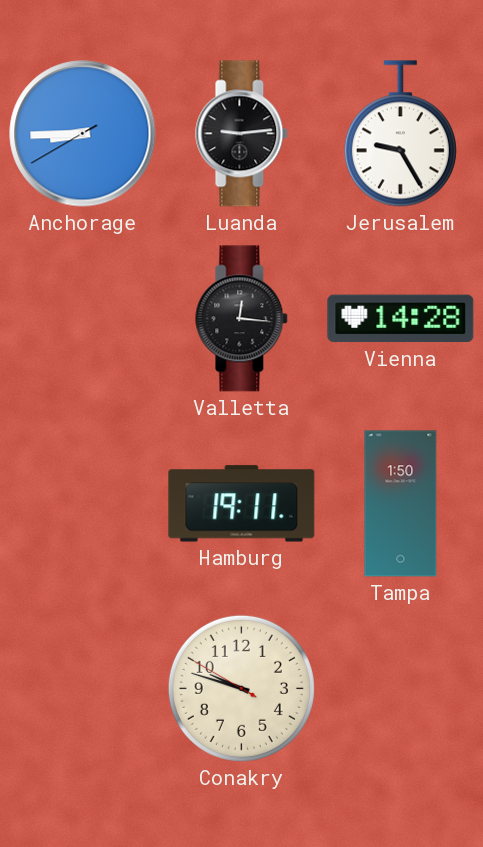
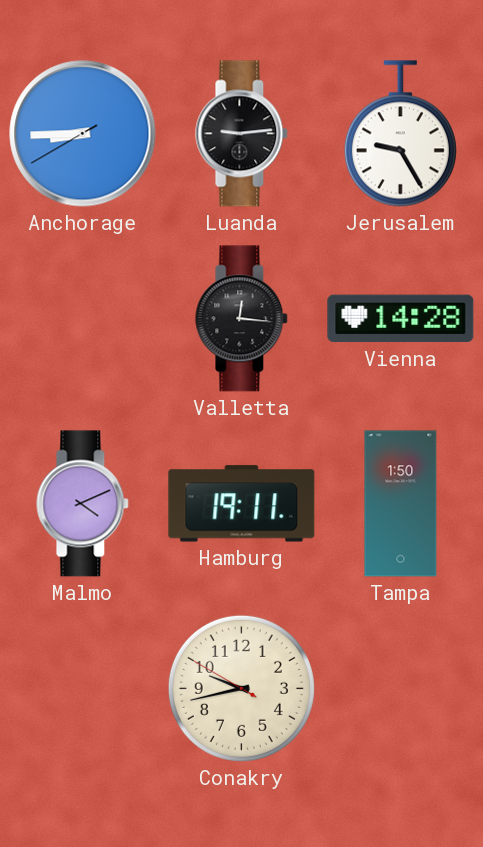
Malmo: none -> 4:11
Conakry: 9:47 -> 9:42
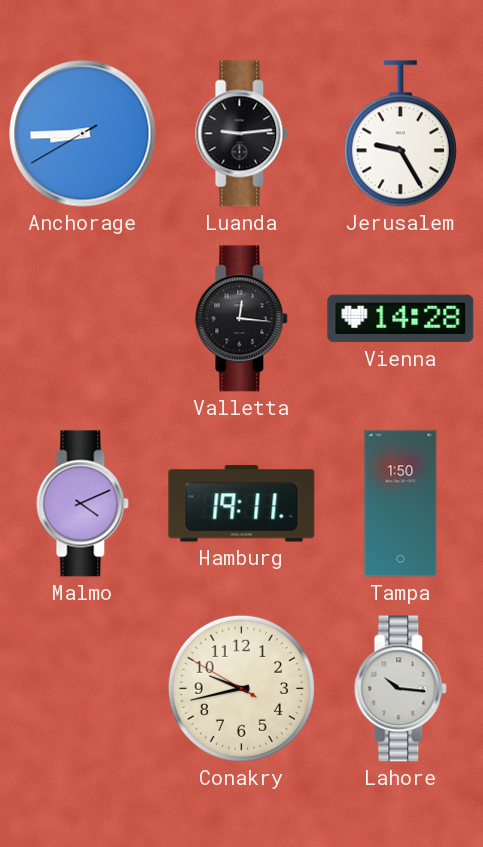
Lahore: none -> 10:16
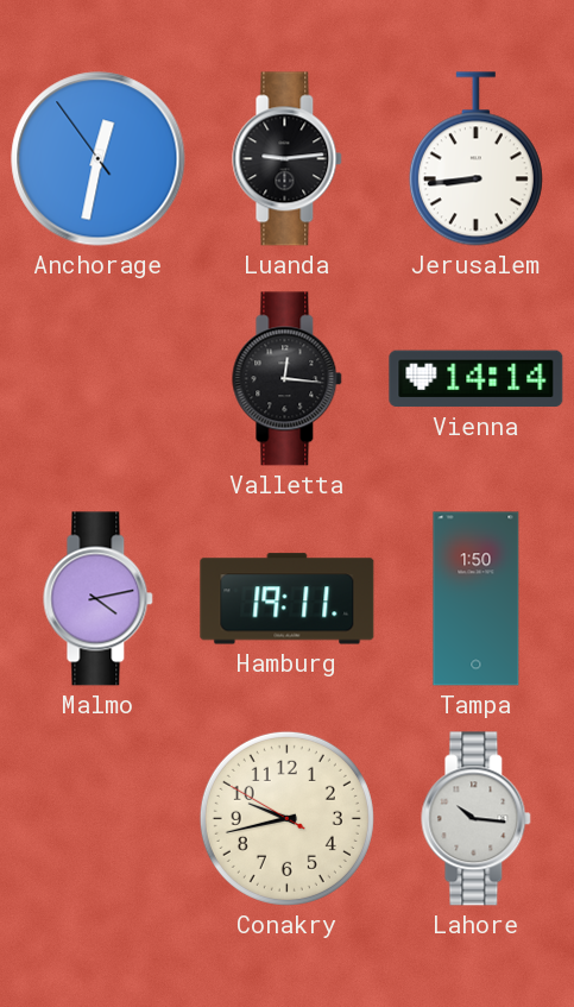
Anchorage: 8:44 -> 12:31
Jerusalem: 9:25 -> 8:44
Vienna: 14:28 -> 14:14
Malmo: 4:11 -> 4:13
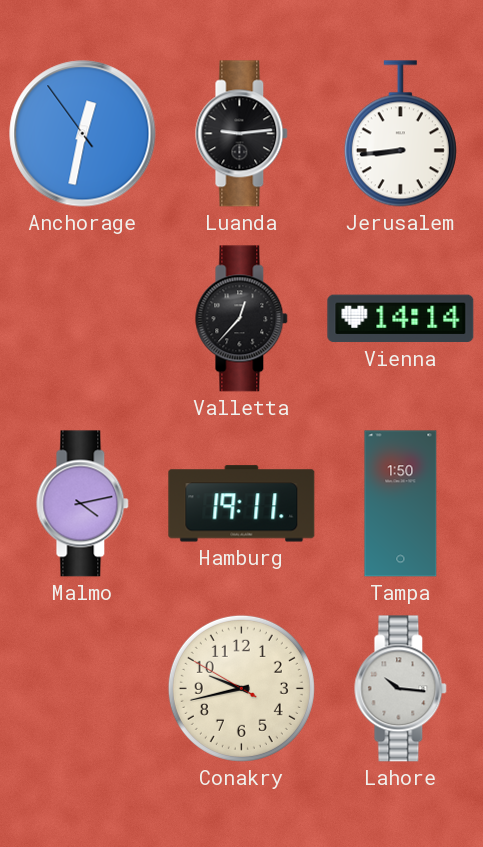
Valletta: 12:16 -> 12:37
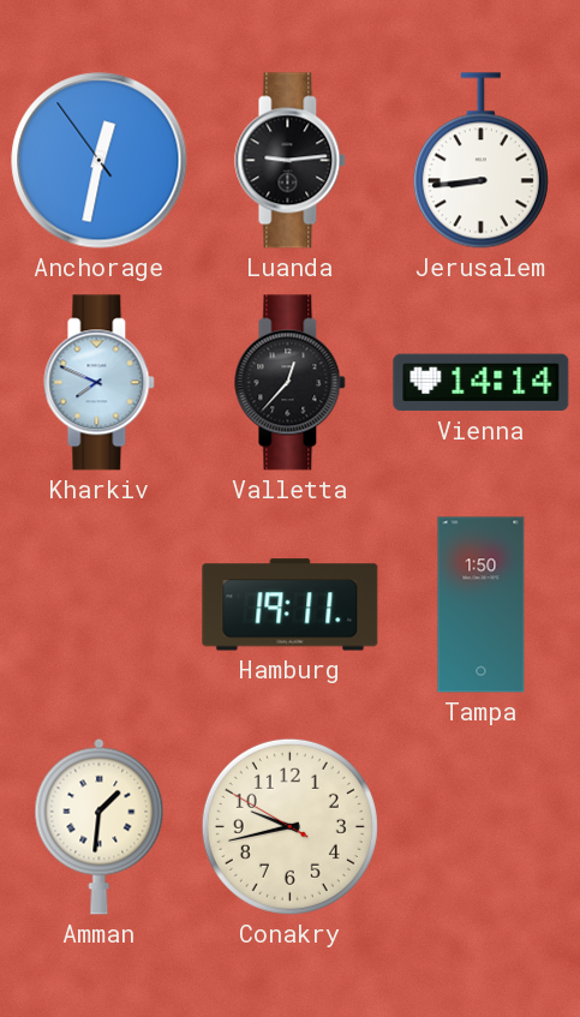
Kharkiv: none -> 7:49
Malmo: 4:13 -> none
Amman: none -> 1:31
Lahore: 10:16 -> none
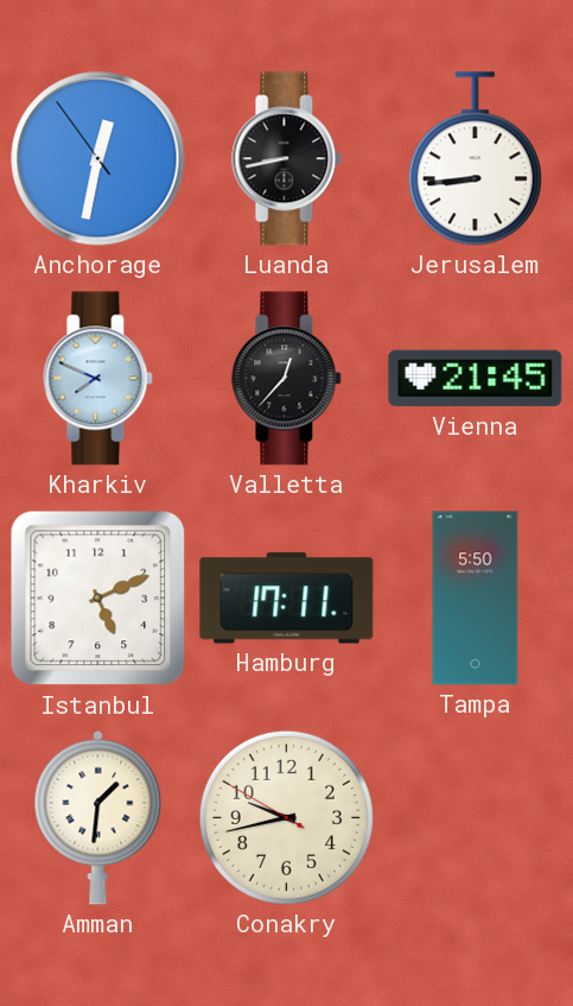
Luanda: 9:14 -> 8:43
Vienna: 14:14 -> 21:45
Istanbul: none -> 5:11
Hamburg: 19:11 -> 17:11
Tampa: 1:50 -> 5:50
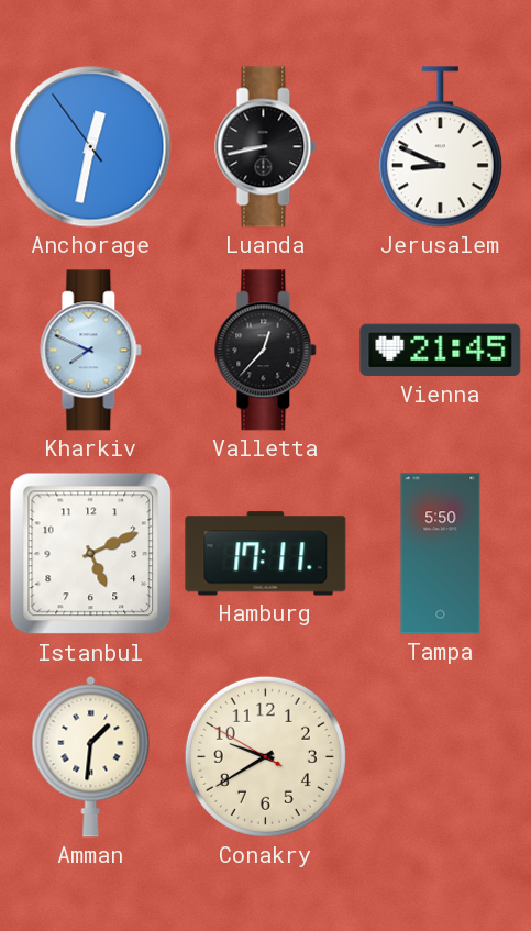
Jerusalem: 8:44 -> 8:49
Conakry: 9:42 -> 9:39
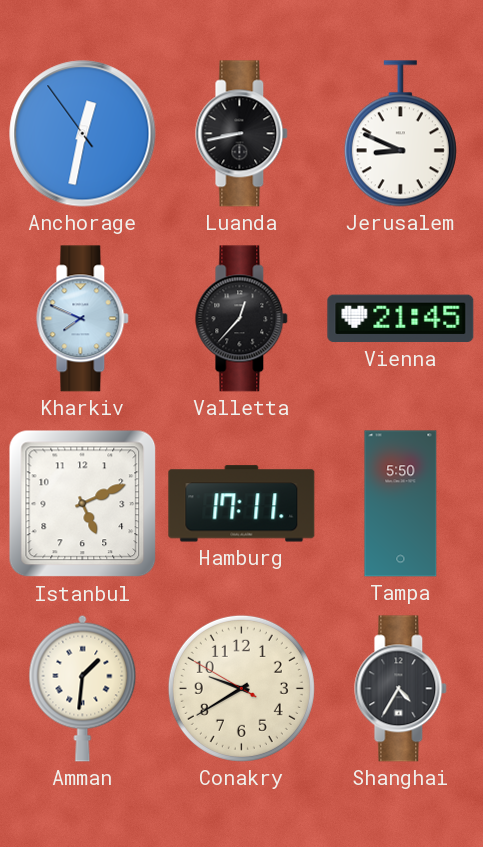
Shanghai: none -> 4:35
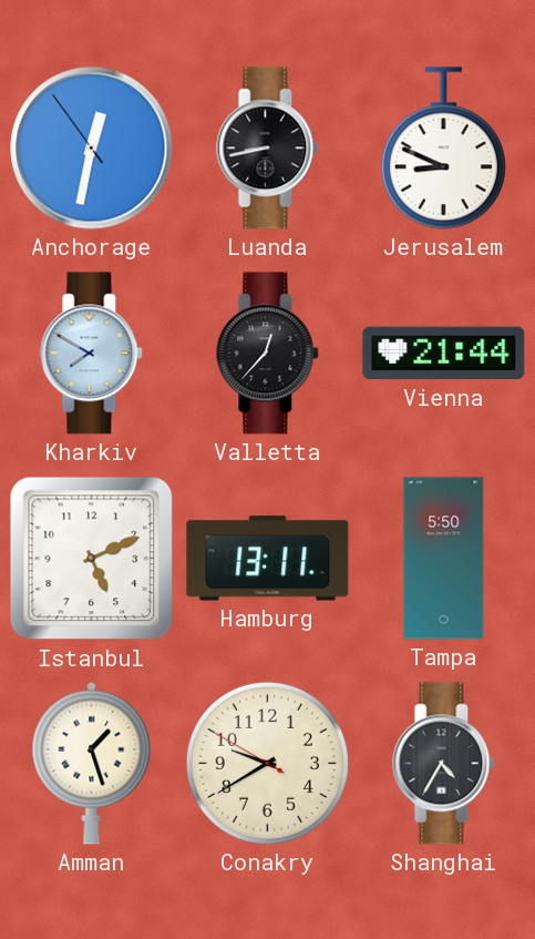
Kharkiv: 7:49 -> 7:50
Vienna: 21:45 -> 21:44
Hamburg: 17:11 -> 13:11
Amman: 1:31 -> 1:27
